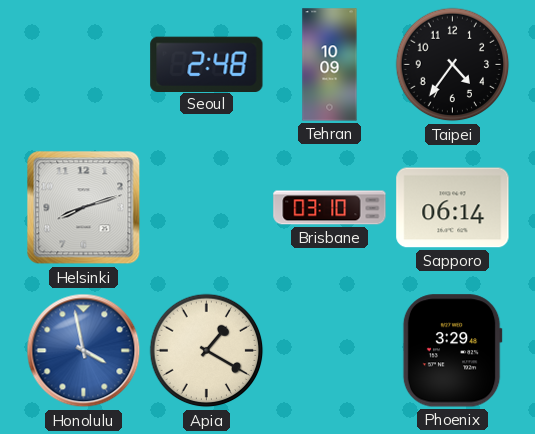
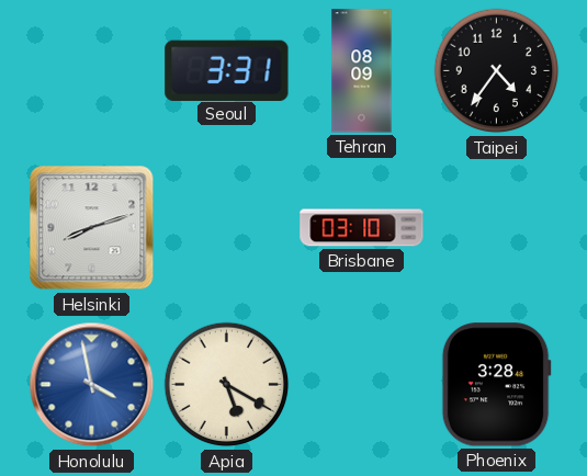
Seoul: 2:48 -> 3:31
Tehran: 10:09 -> 08:09
Sapporo: 06:14 -> none
Apia: 1:20 -> 5:20
Phoenix: 3:29 -> 3:28
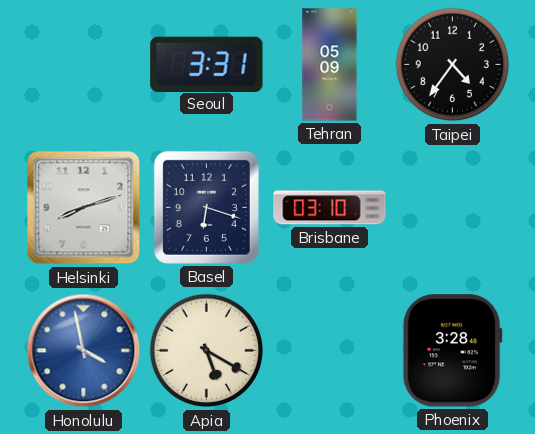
Tehran: 08:09 -> 05:09
Basel: none -> 6:18
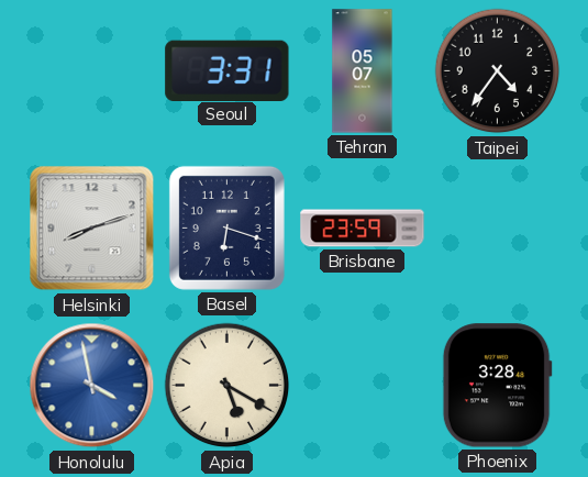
Tehran: 05:09 -> 05:07
Brisbane: 03:10 -> 23:59
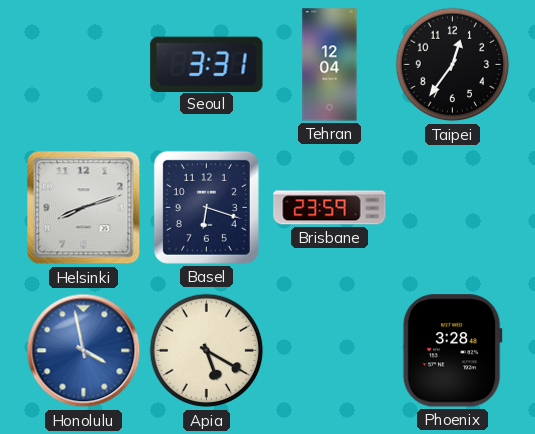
Tehran: 05:07 -> 12:04
Taipei: 4:36 -> 12:36
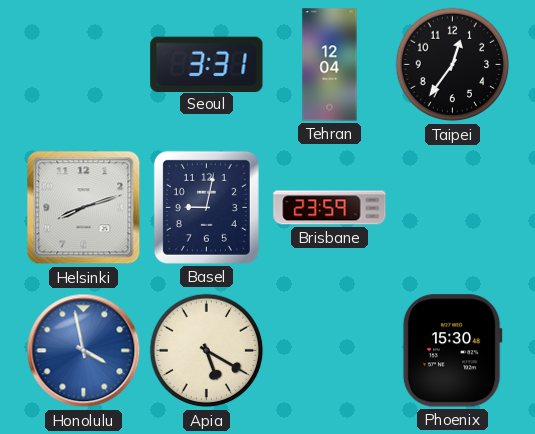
Basel: 6:18 -> 9:02
Phoenix: 3:28 -> 15:30
